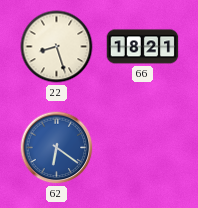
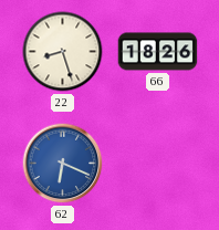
66: 18:21 -> 18:26
62: 6:21 -> 6:19
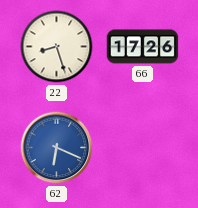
66: 18:26 -> 17:26
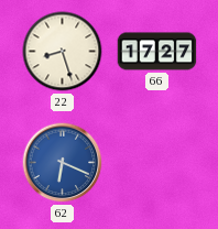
66: 17:26 -> 17:27
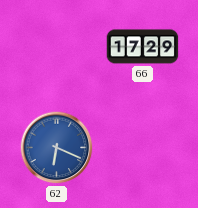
22: 8:27 -> none
66: 17:27 -> 17:29
